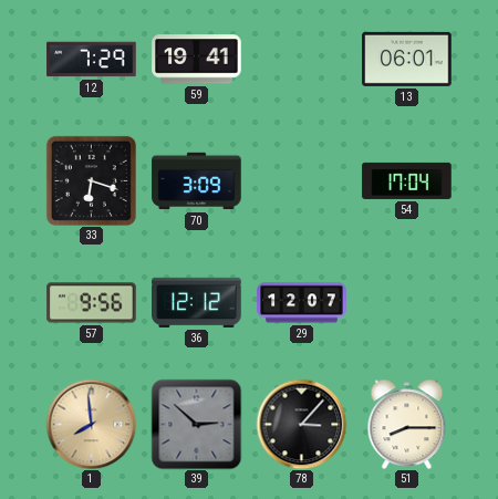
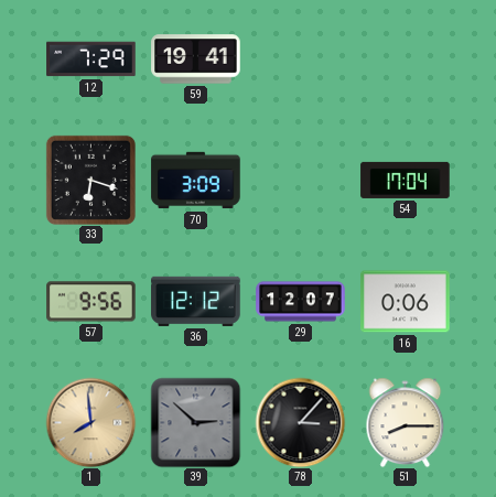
13: 06:01 -> none
16: none -> 0:06
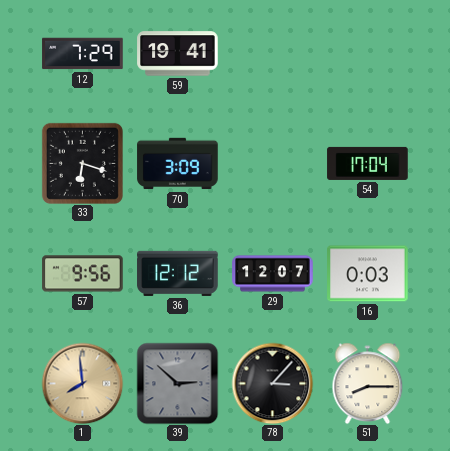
16: 0:06 -> 0:03
